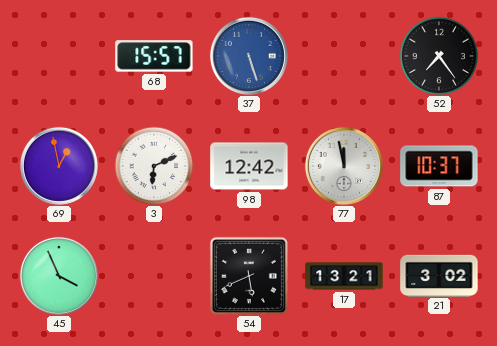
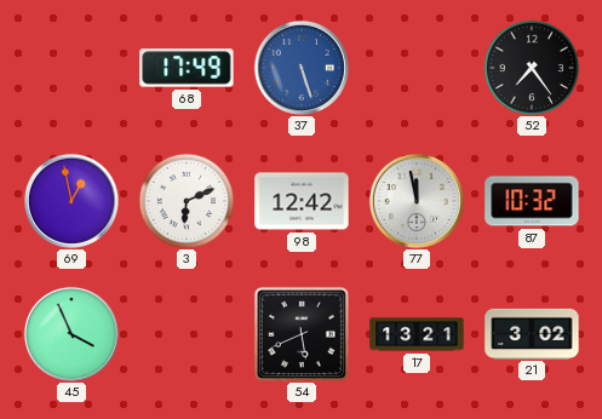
68: 15:57 -> 17:49
87: 10:37 -> 10:32
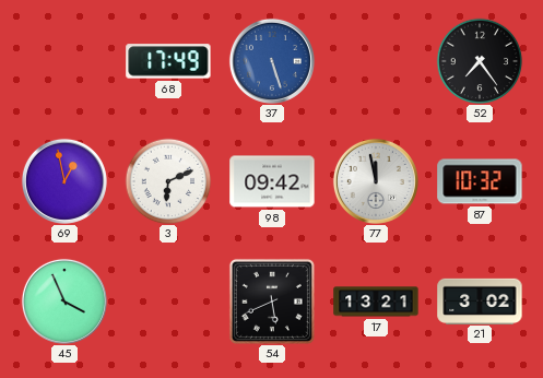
98: 12:42 -> 09:42
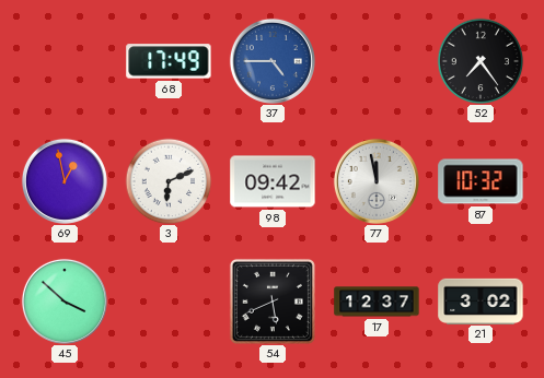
37: 5:27 -> 4:45
45: 3:56 -> 3:52
17: 13:21 -> 12:37
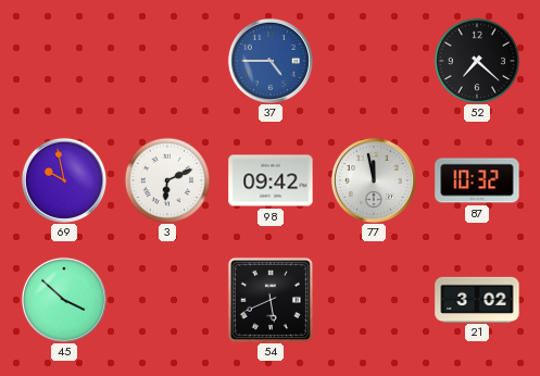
68: 17:49 -> none
52: 7:24 -> 7:22
69: 12:58 -> 9:58
17: 12:37 -> none
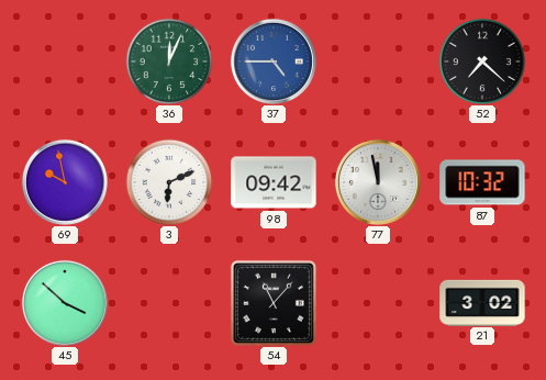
36: none -> 12:04
54: 5:41 -> 11:07
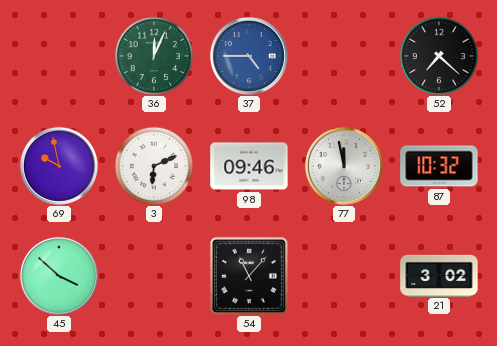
98: 09:42 -> 09:46
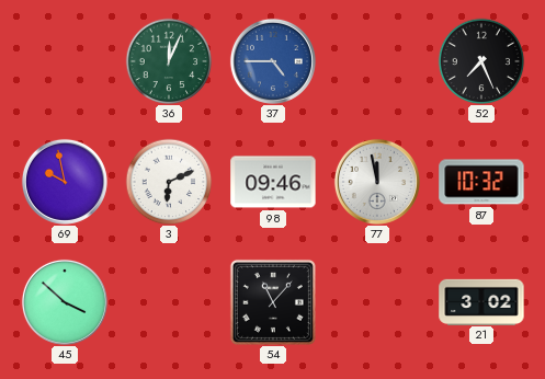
52: 7:22 -> 7:26
